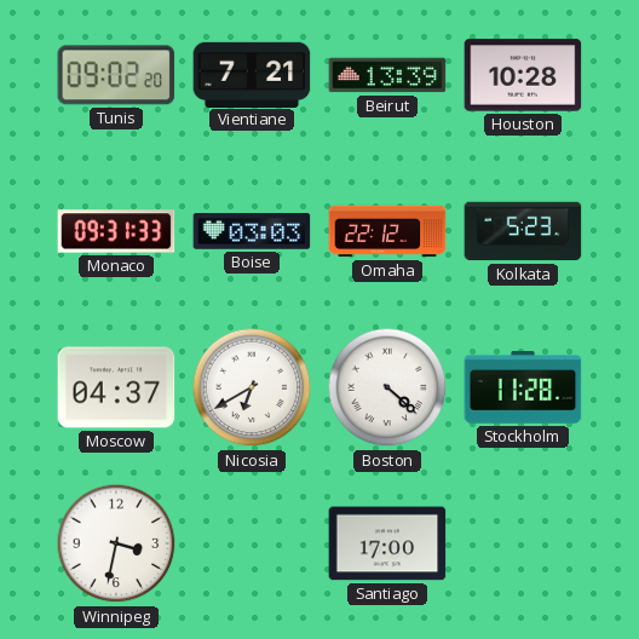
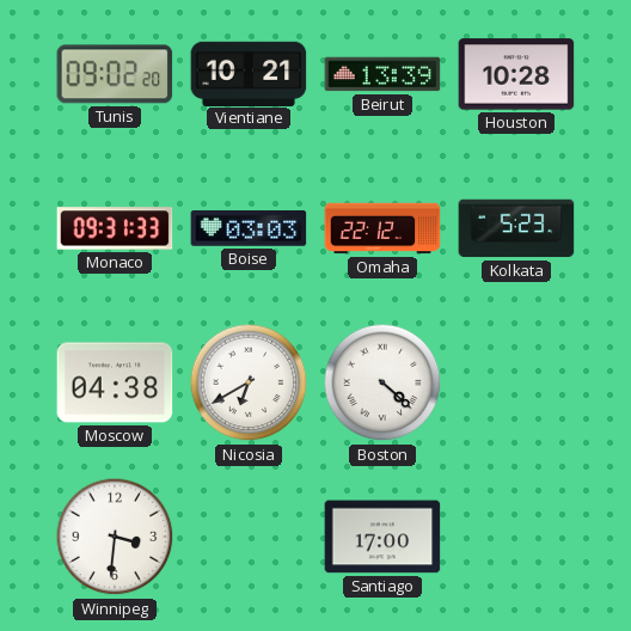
Vientiane: 7:21 -> 10:21
Moscow: 04:37 -> 04:38
Stockholm: 11:28 -> none
Winnipeg: 3:32 -> 3:31
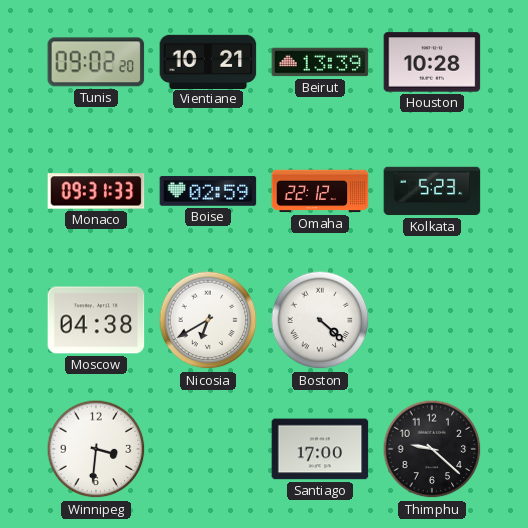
Boise: 03:03 -> 02:59
Thimphu: none -> 9:22
